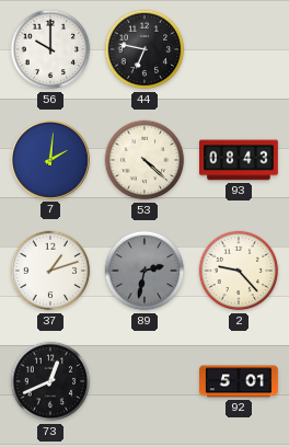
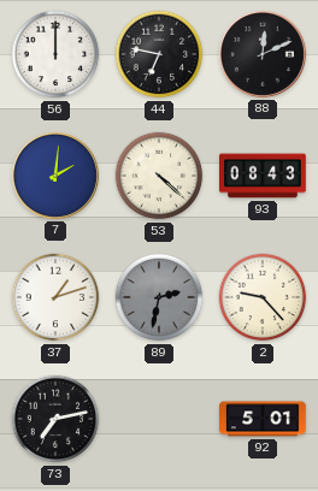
56: 10:00 -> 12:00
88: none -> 12:11
73: 12:41 -> 7:13
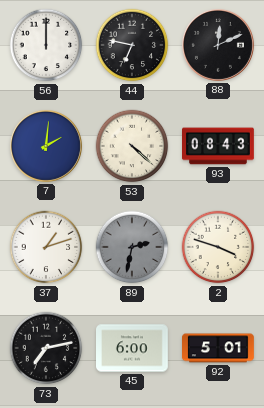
2: 9:23 -> 3:48
45: none -> 6:00
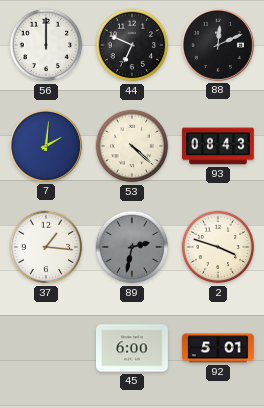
44: 6:47 -> 6:49
37: 1:12 -> 1:16
73: 7:13 -> none
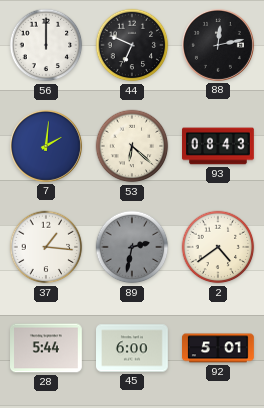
88: 12:11 -> 12:13
53: 4:22 -> 6:22
2: 3:48 -> 4:39
28: none -> 5:44
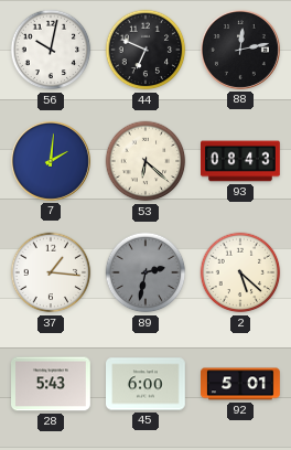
56: 12:00 -> 10:02
2: 4:39 -> 5:22
28: 5:44 -> 5:43
